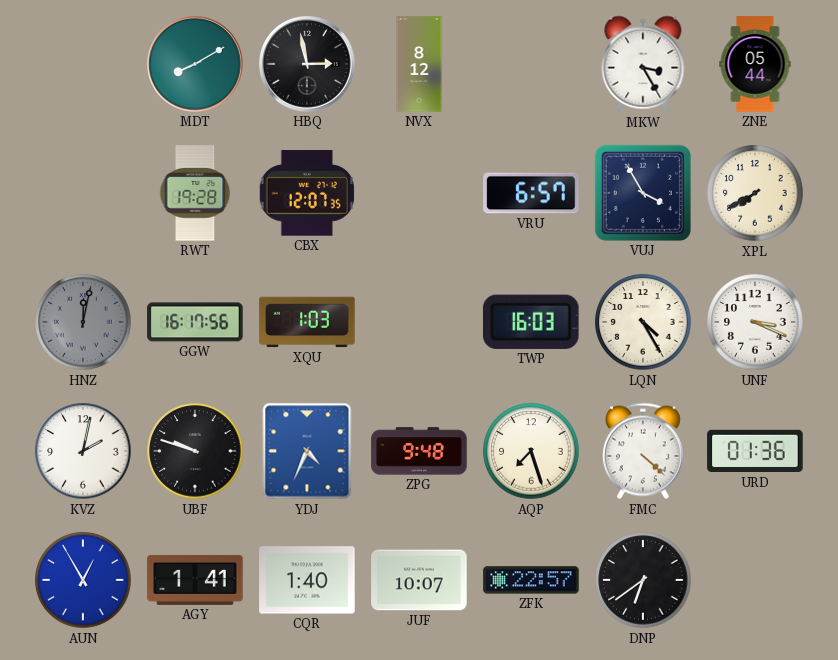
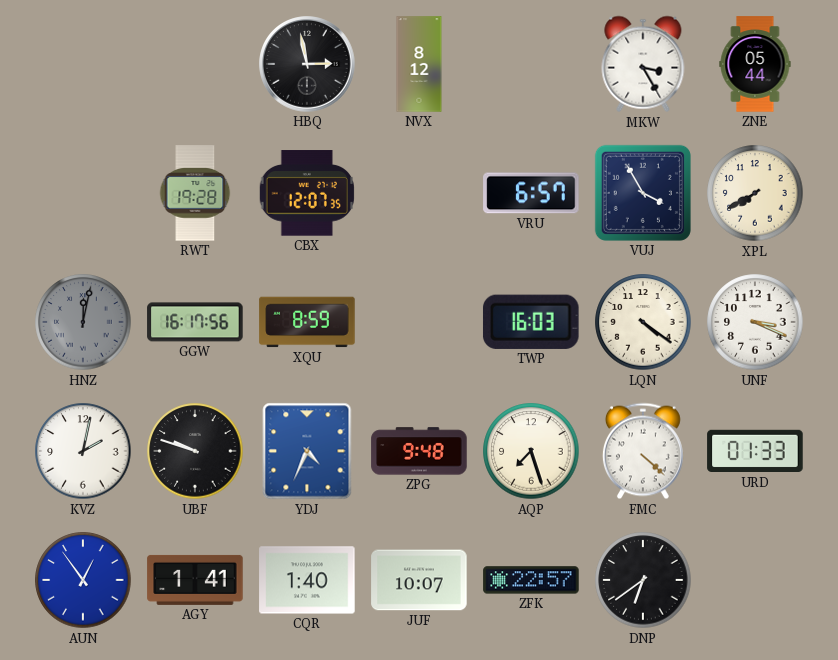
MDT: 8:10 -> none
XQU: 1:03 -> 8:59
LQN: 4:25 -> 4:21
URD: 01:36 -> 01:33
AUN: 12:55 -> 12:54
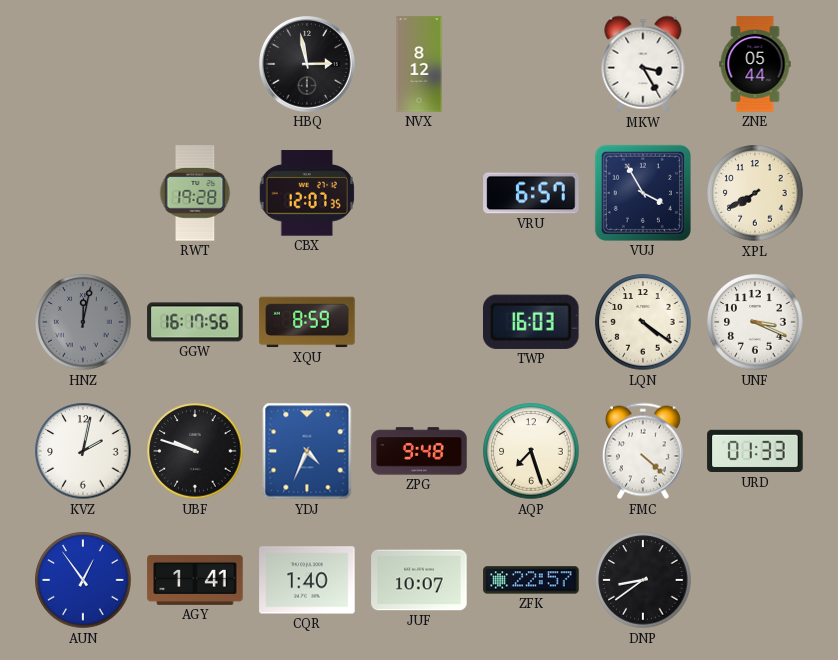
DNP: 6:39 -> 8:39
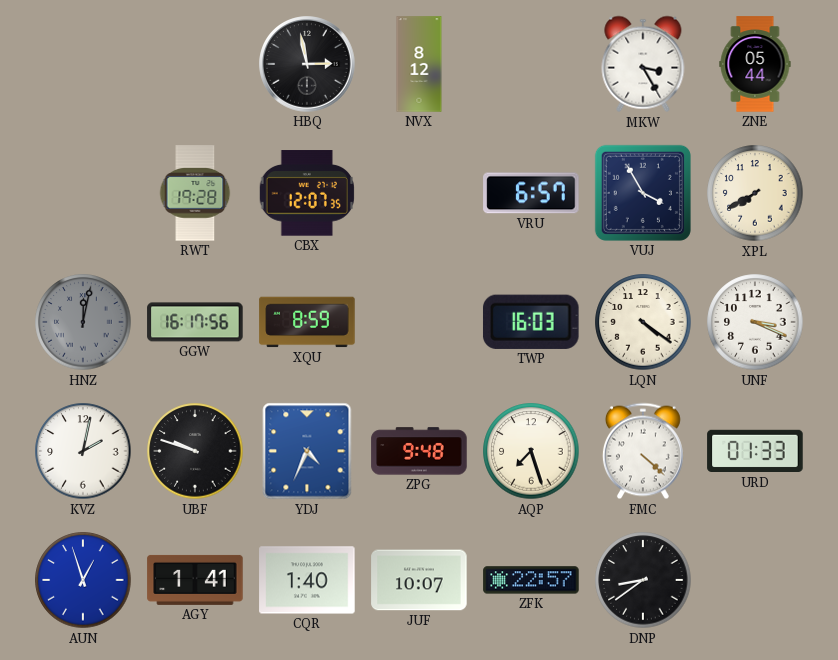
AUN: 12:54 -> 12:57
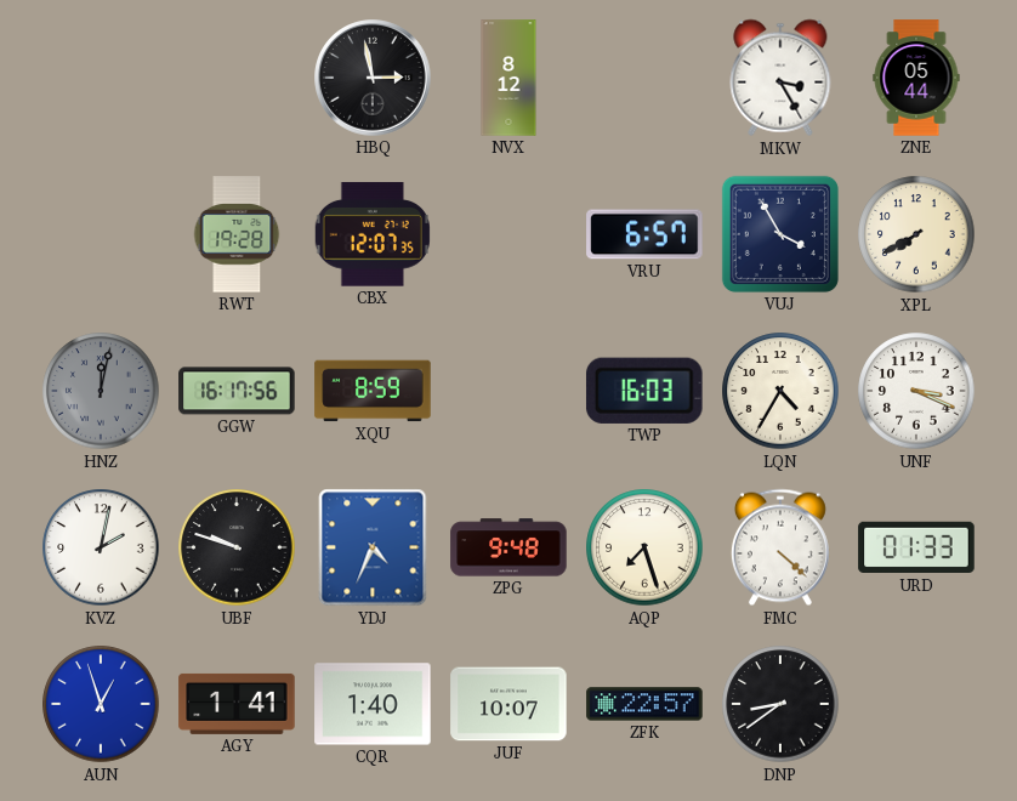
LQN: 4:21 -> 4:35
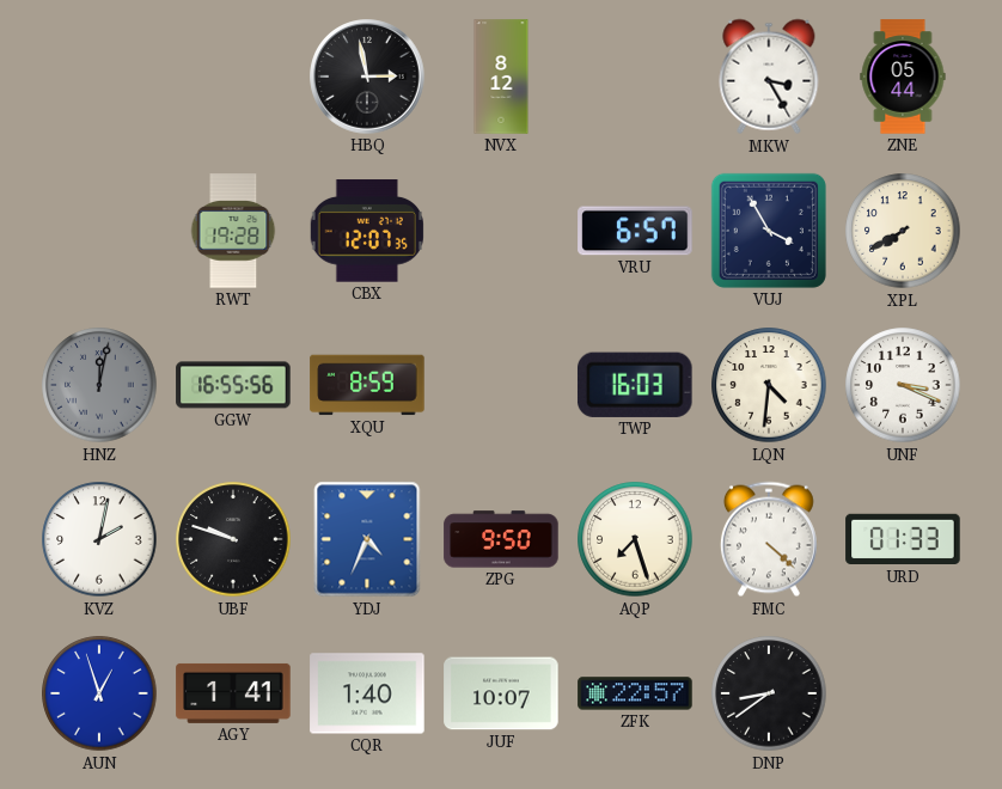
GGW: 16:17 -> 16:55
LQN: 4:35 -> 4:31
ZPG: 9:48 -> 9:50
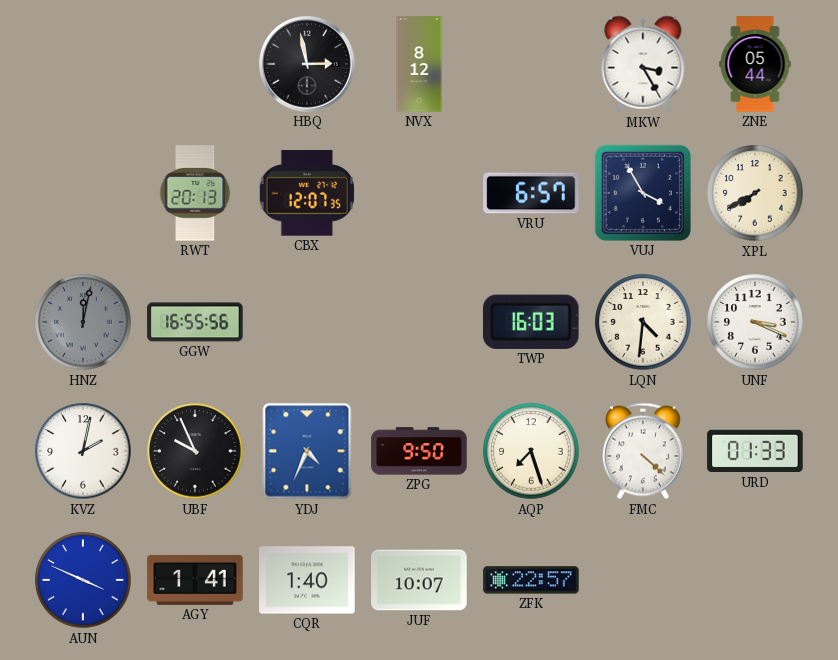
RWT: 19:28 -> 20:13
XQU: 8:59 -> none
UBF: 9:48 -> 9:56
AUN: 12:57 -> 3:49
DNP: 8:39 -> none
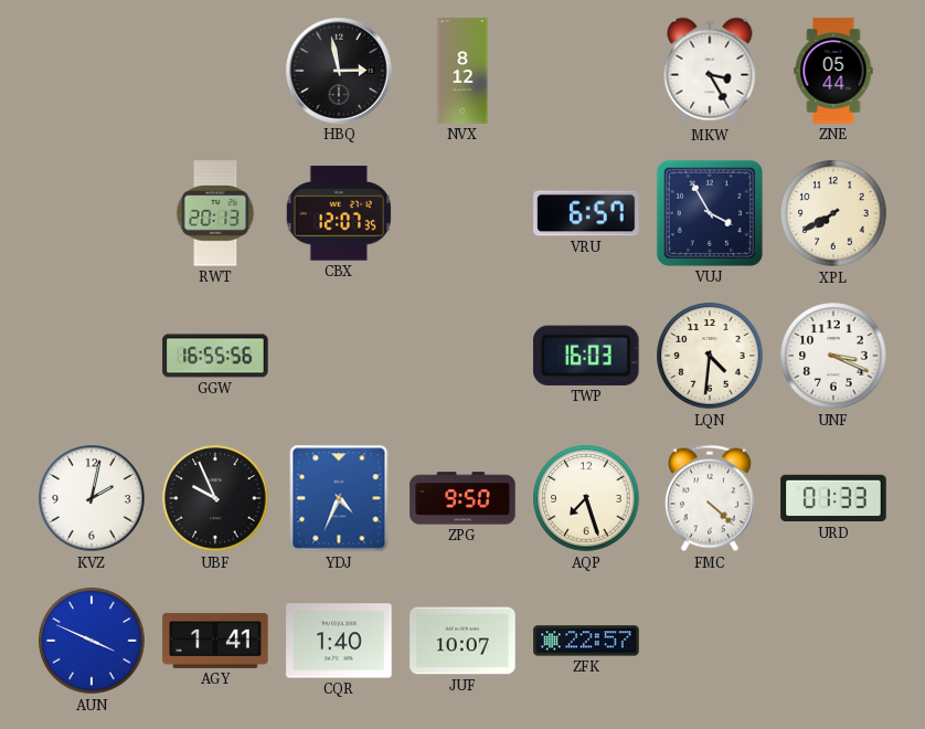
HNZ: 12:02 -> none
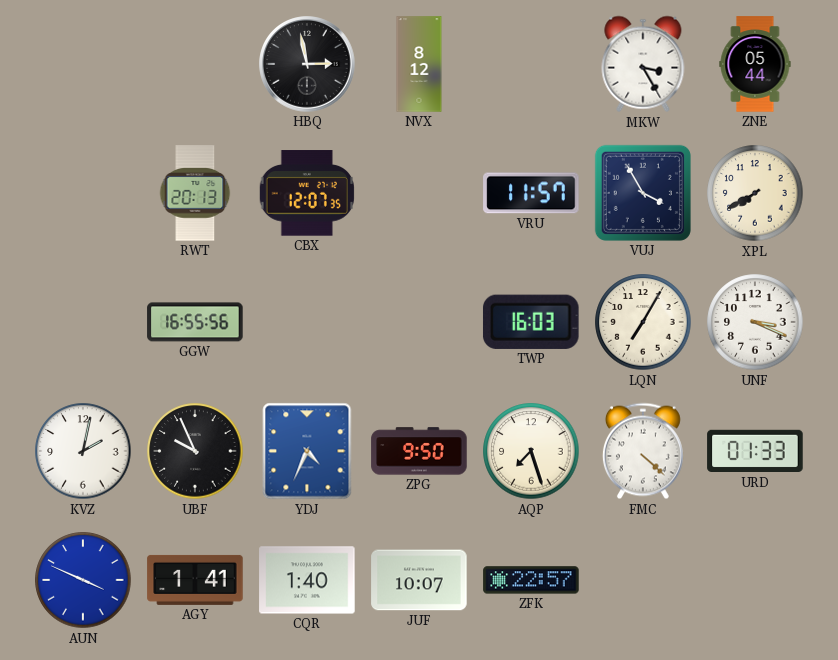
VRU: 6:57 -> 11:57
LQN: 4:31 -> 7:05
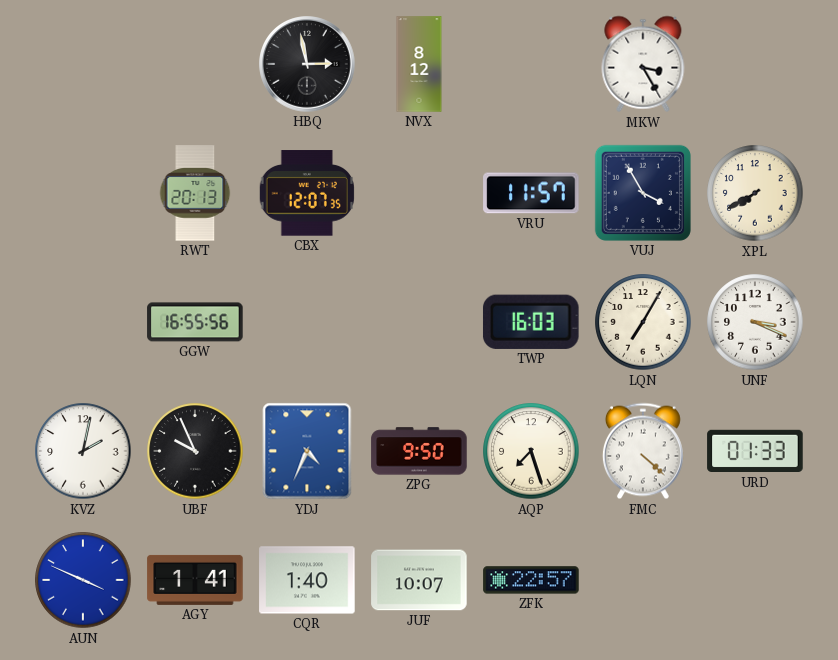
ZNE: 05:44 -> none
